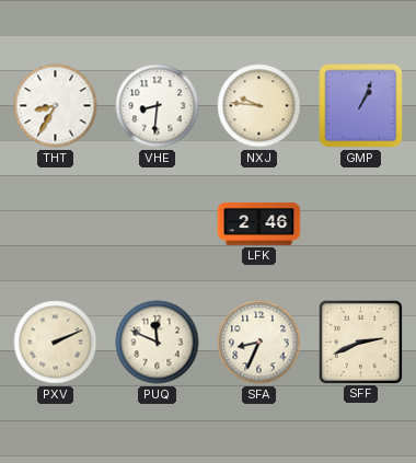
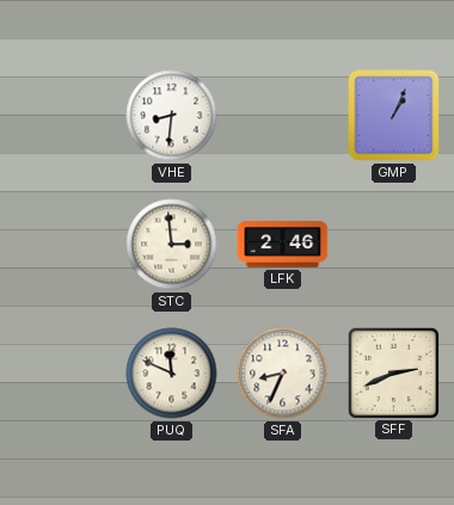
THT: 8:35 -> none
NXJ: 9:46 -> none
STC: none -> 2:59
PXV: 2:11 -> none
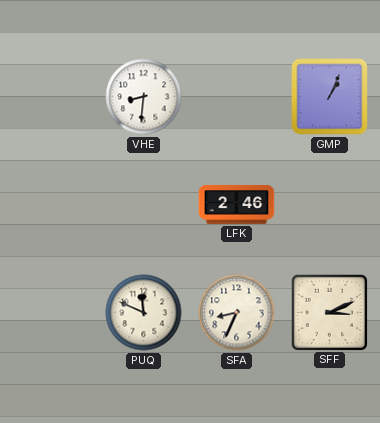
STC: 2:59 -> none
SFF: 2:41 -> 3:11
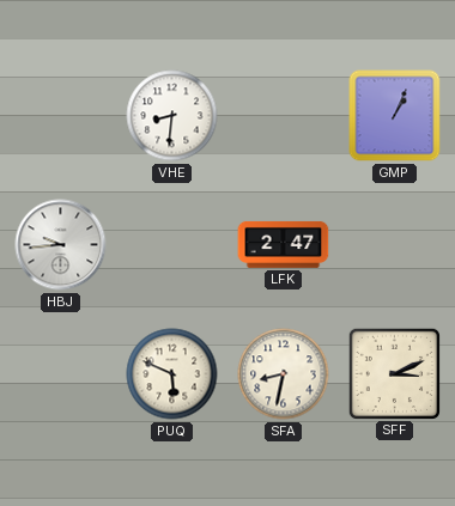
HBJ: none -> 9:44
LFK: 2:46 -> 2:47
PUQ: 11:49 -> 5:49
SFA: 8:34 -> 8:32
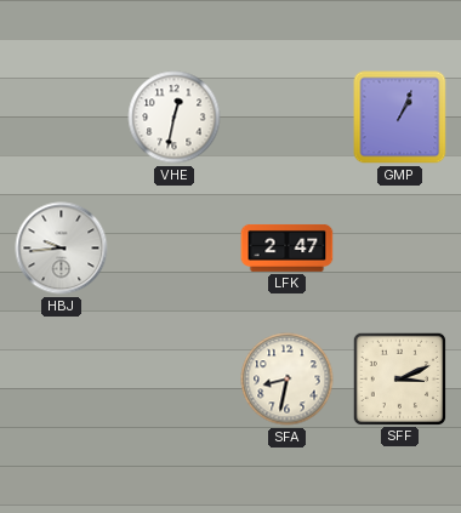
VHE: 8:31 -> 12:32
PUQ: 5:49 -> none
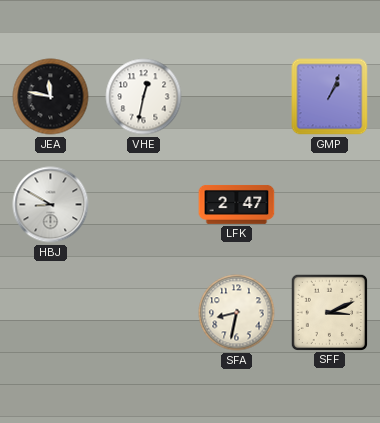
JEA: none -> 11:47
HBJ: 9:44 -> 8:50
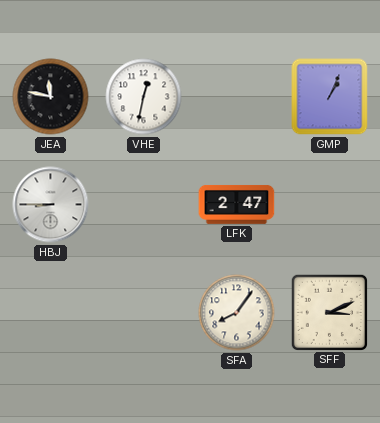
HBJ: 8:50 -> 8:45
SFA: 8:32 -> 8:06
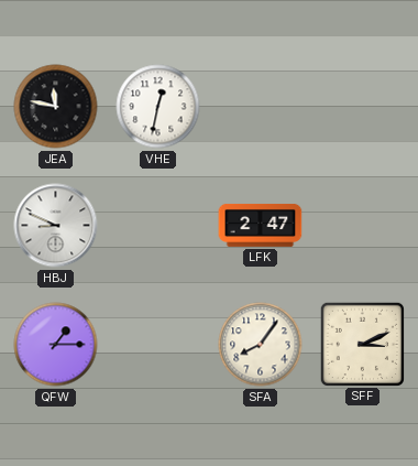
GMP: 1:04 -> none
HBJ: 8:45 -> 8:49
QFW: none -> 1:15
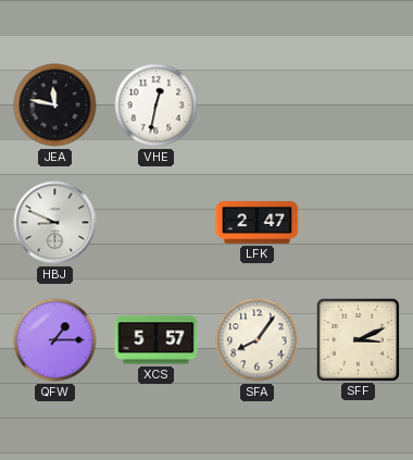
XCS: none -> 5:57
